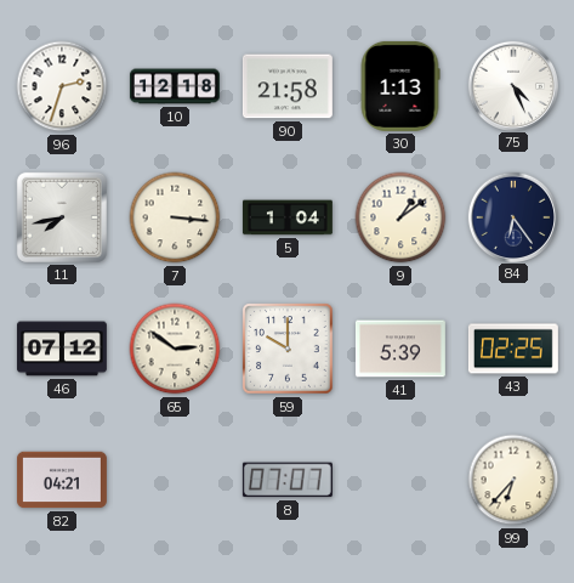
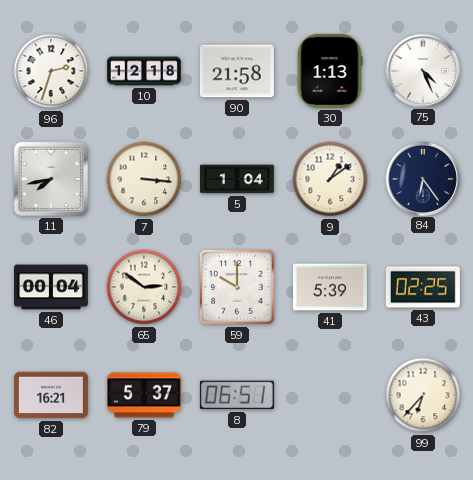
46: 07:12 -> 00:04
82: 04:21 -> 16:21
79: none -> 5:37
8: 07:07 -> 06:51
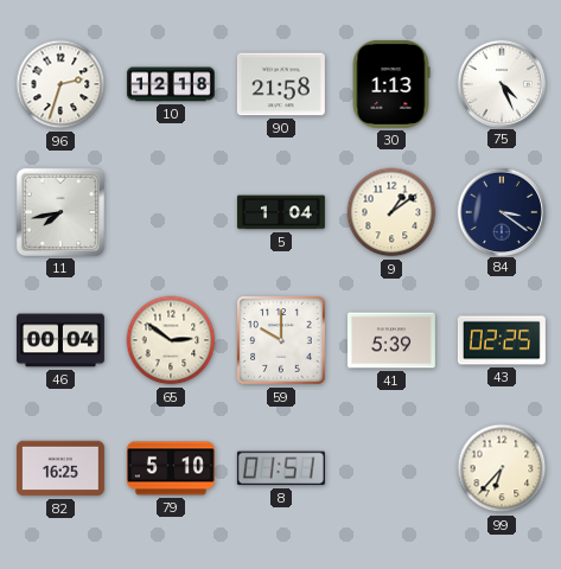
7: 3:16 -> none
84: 6:24 -> 3:21
82: 16:21 -> 16:25
79: 5:37 -> 5:10
8: 06:51 -> 01:51
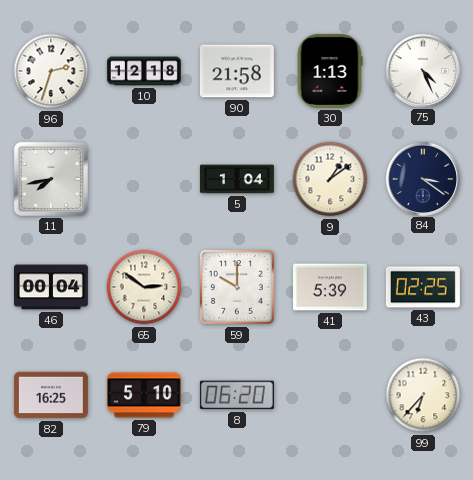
8: 01:51 -> 06:20
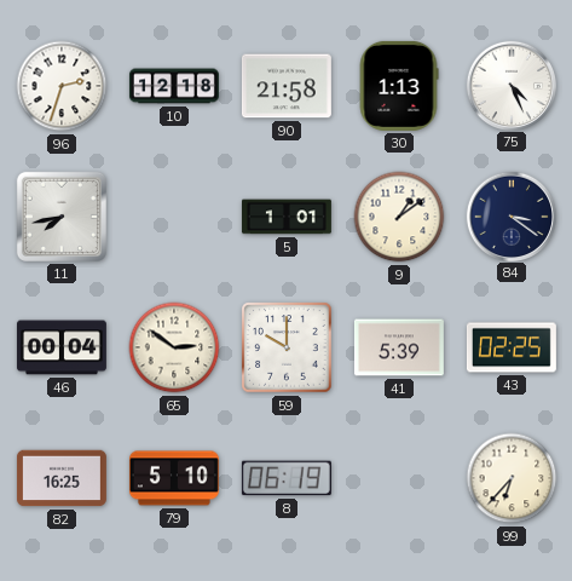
5: 1:04 -> 1:01
8: 06:20 -> 06:19
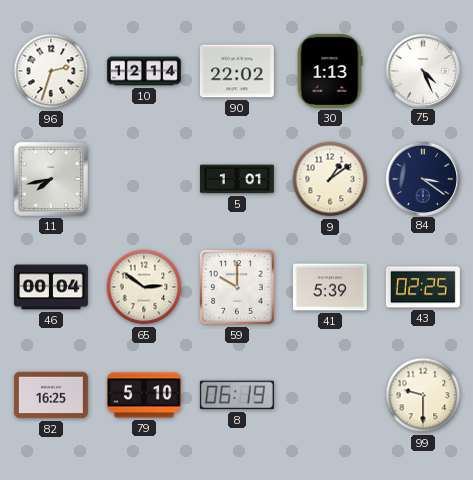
10: 12:18 -> 12:14
90: 21:58 -> 22:02
99: 6:37 -> 9:30
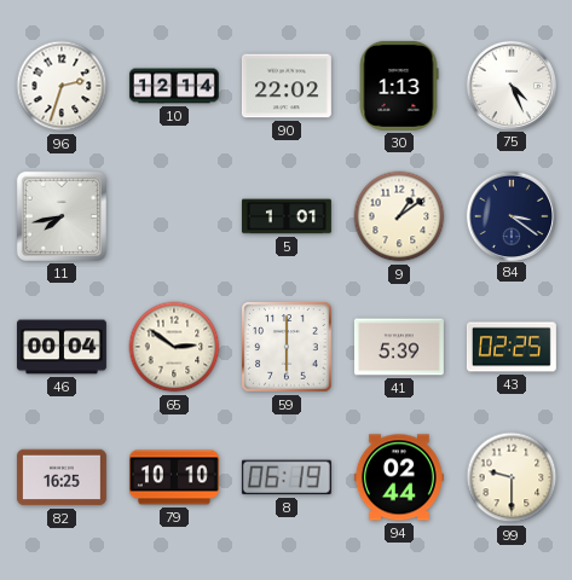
59: 10:00 -> 6:00
79: 5:10 -> 10:10
94: none -> 02:44
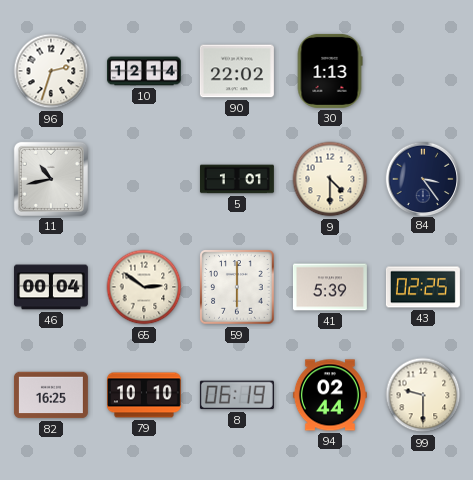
75: 4:26 -> none
11: 7:43 -> 10:43
9: 1:09 -> 4:30
84: 3:21 -> 3:24
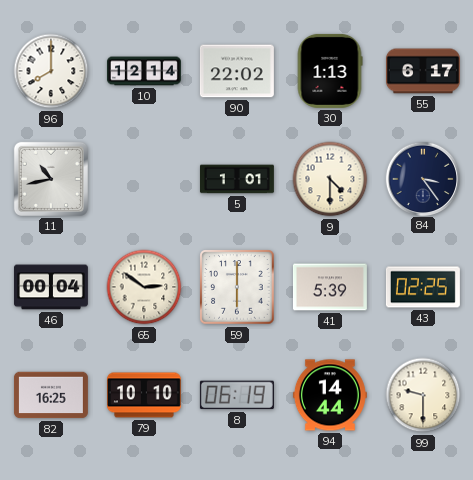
96: 2:33 -> 8:00
55: none -> 6:17
94: 02:44 -> 14:44
